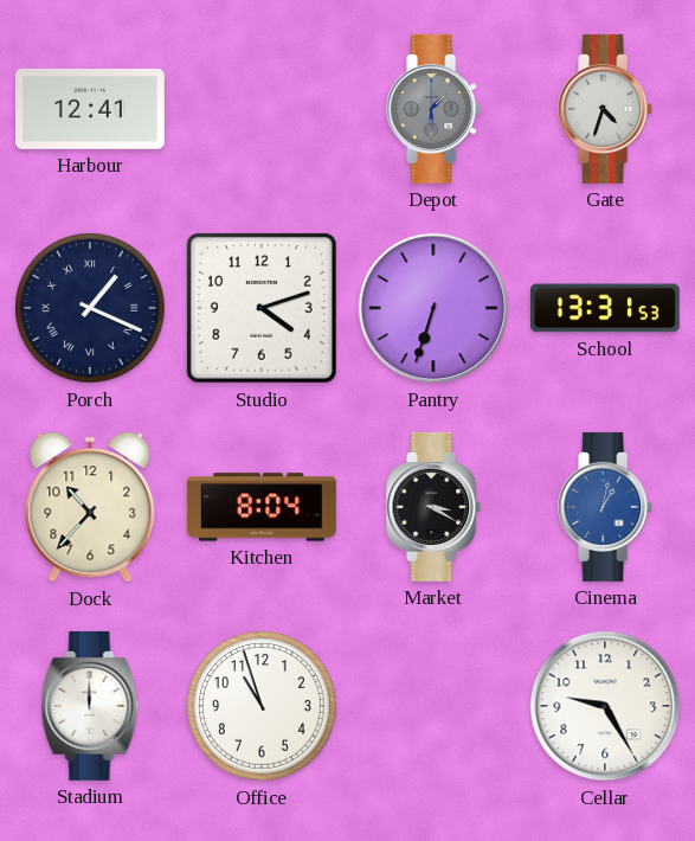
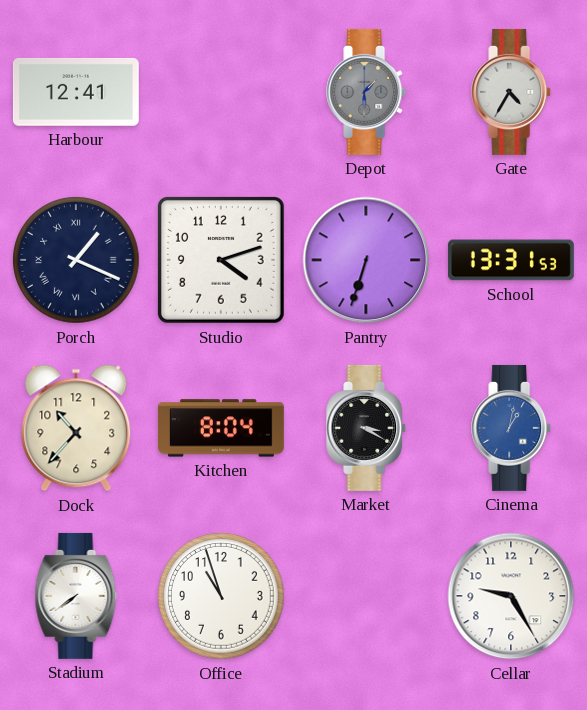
Gate: 4:33 -> 4:35
Stadium: 12:00 -> 7:39
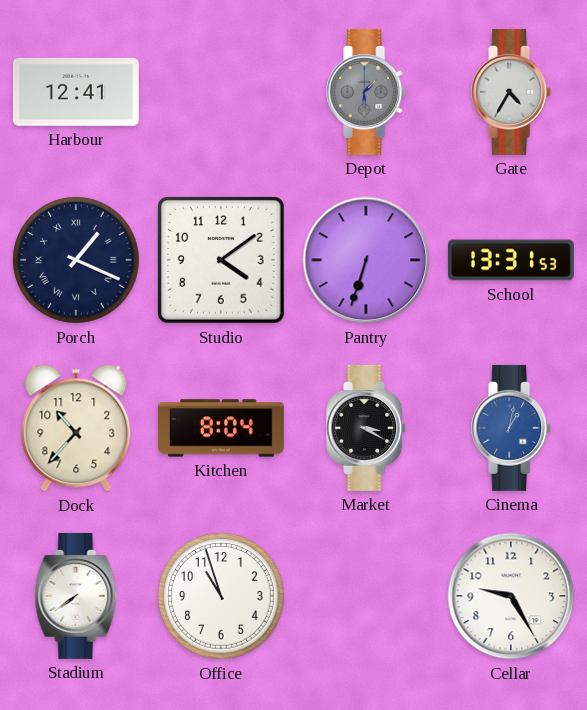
Studio: 4:12 -> 4:09
